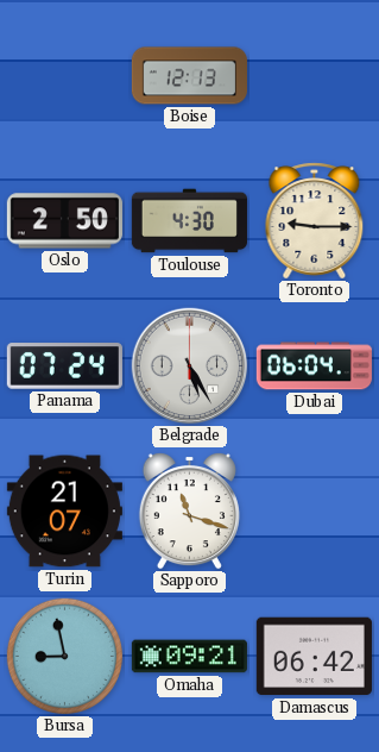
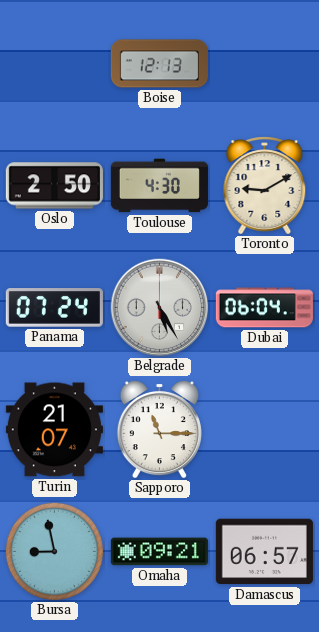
Toronto: 9:15 -> 9:10
Sapporo: 11:18 -> 11:15
Damascus: 06:42 -> 06:57
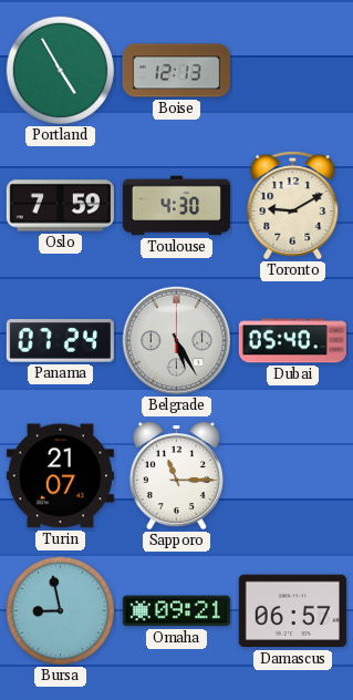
Portland: none -> 4:55
Oslo: 2:50 -> 7:59
Dubai: 06:04 -> 05:40
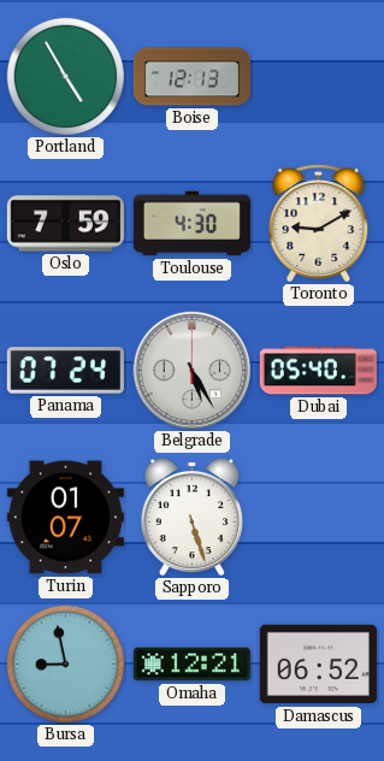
Turin: 21:07 -> 01:07
Sapporo: 11:15 -> 5:27
Omaha: 09:21 -> 12:21
Damascus: 06:57 -> 06:52
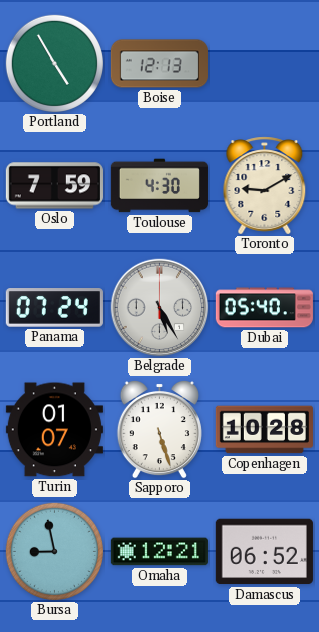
Copenhagen: none -> 10:28
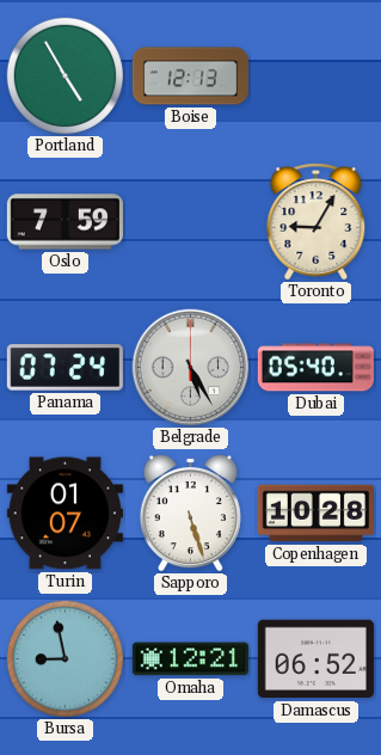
Toulouse: 4:30 -> none
Toronto: 9:10 -> 9:05
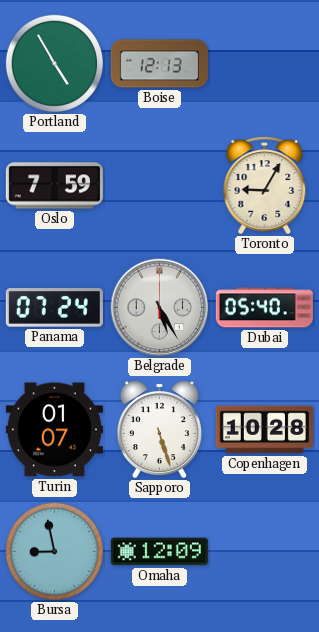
Omaha: 12:21 -> 12:09
Damascus: 06:52 -> none
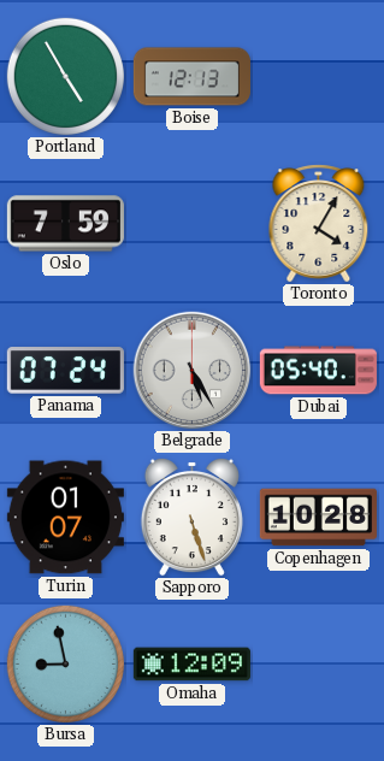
Toronto: 9:05 -> 4:05
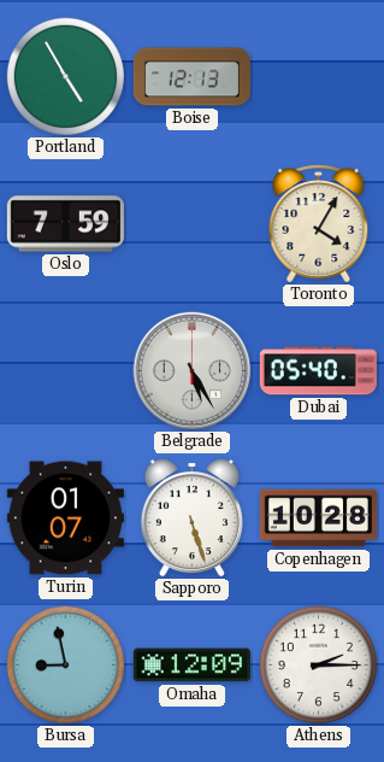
Panama: 07:24 -> none
Athens: none -> 2:15
